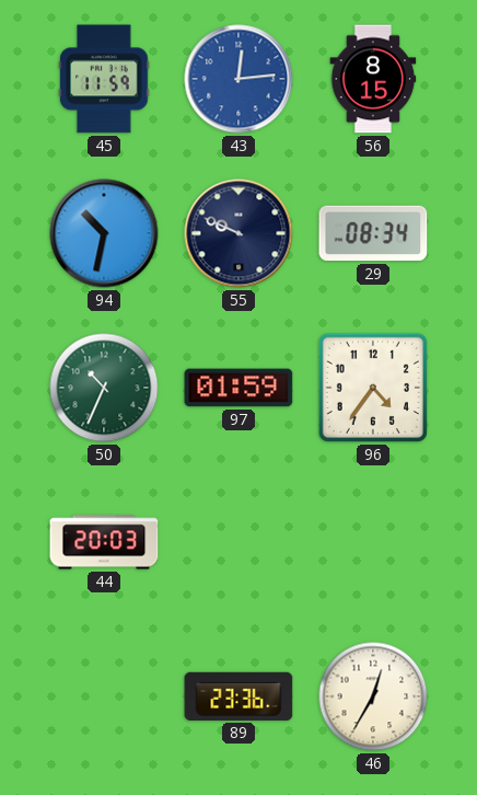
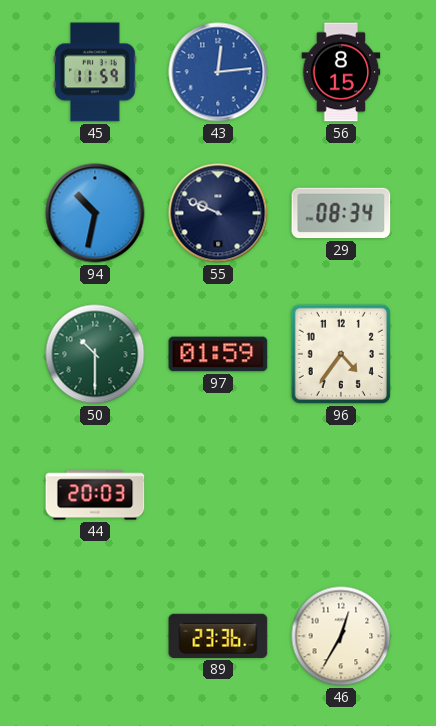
50: 10:34 -> 10:30
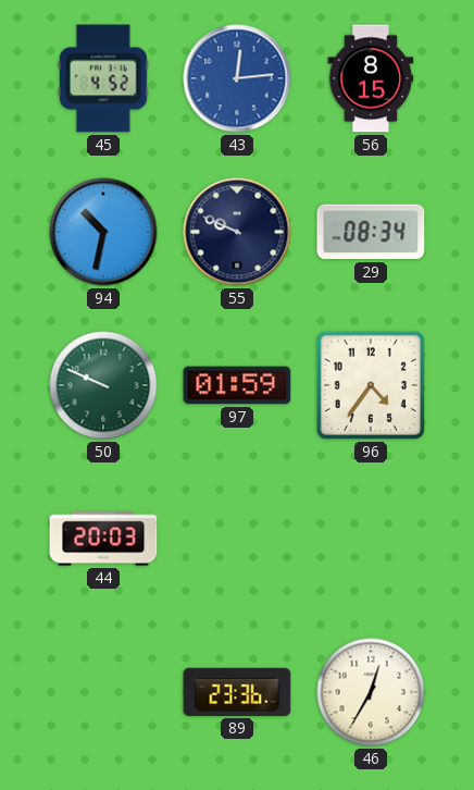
45: 11:59 -> 4:52
50: 10:30 -> 9:49
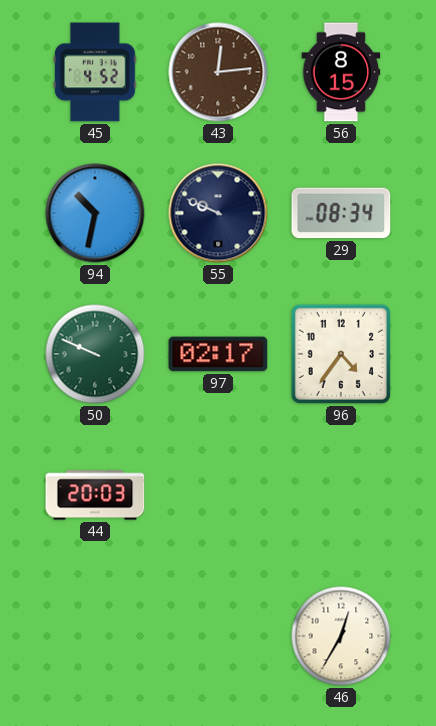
43 dial: blue -> brown
97: 01:59 -> 02:17
89: 23:36 -> none
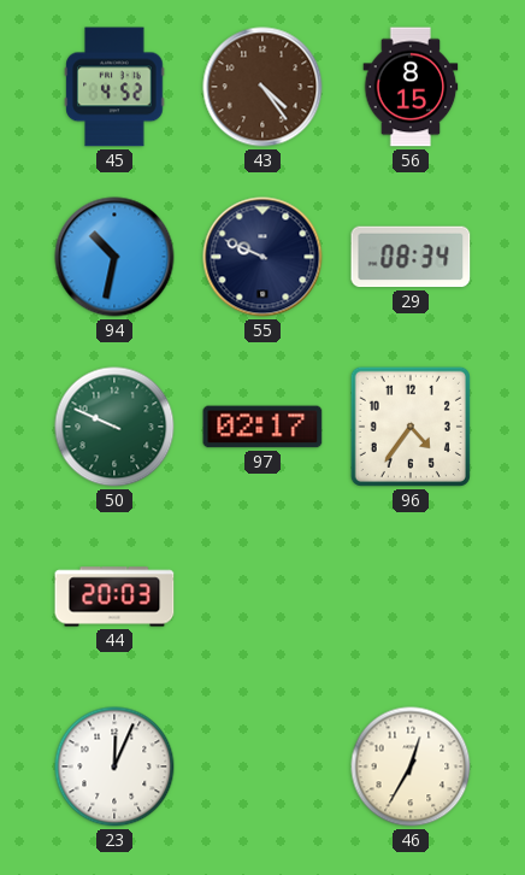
43: 12:14 -> 4:24
23: none -> 12:04
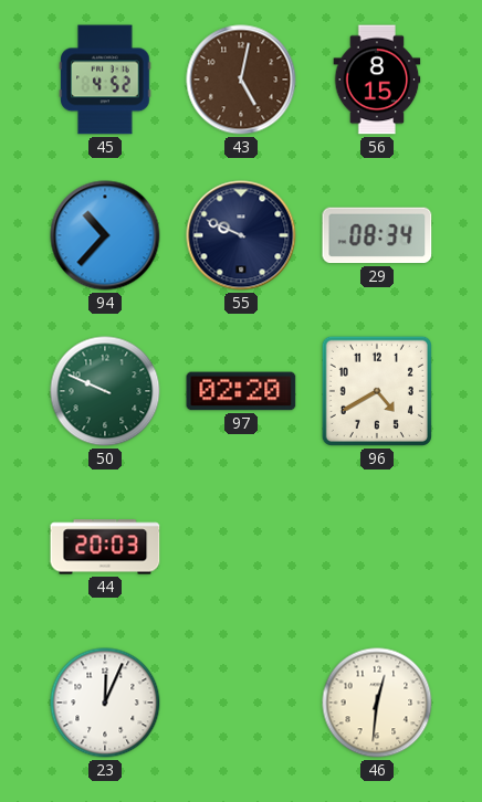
43: 4:24 -> 5:02
94: 10:32 -> 10:37
97: 02:17 -> 02:20
96: 4:36 -> 4:40
46: 12:35 -> 12:31
